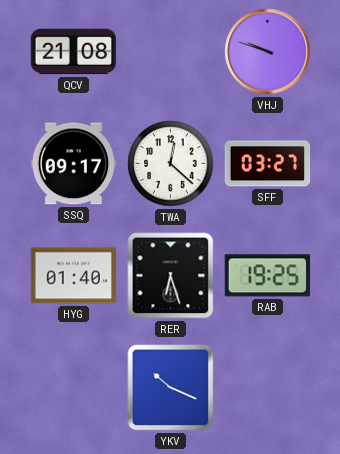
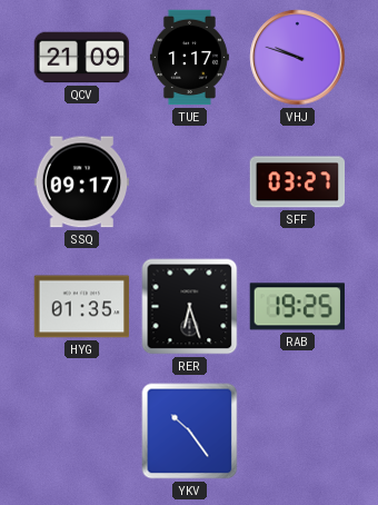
QCV: 21:08 -> 21:09
TUE: none -> 1:17
TWA: 12:22 -> none
HYG: 01:40 -> 01:35
YKV: 10:19 -> 10:24
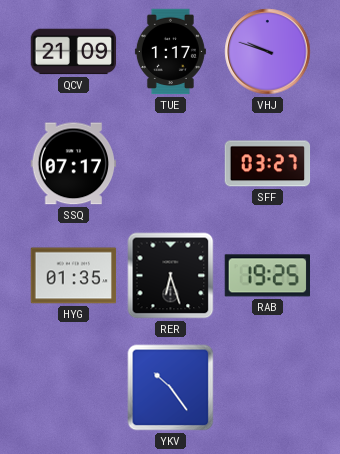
SSQ: 09:17 -> 07:17
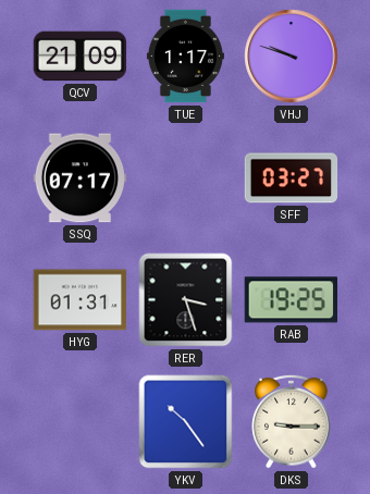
HYG: 01:35 -> 01:31
RER: 6:27 -> 3:27
DKS: none -> 9:15
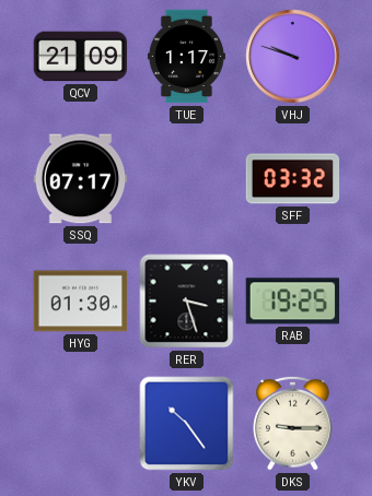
SFF: 03:27 -> 03:32
HYG: 01:31 -> 01:30
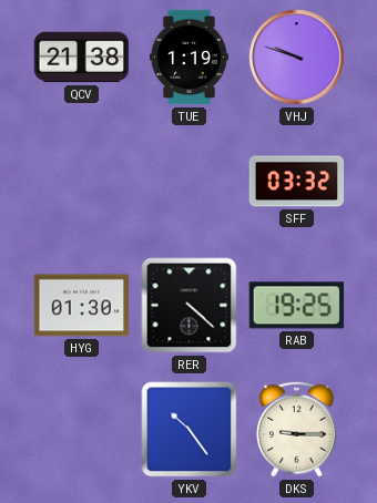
QCV: 21:09 -> 21:38
TUE: 1:17 -> 1:19
SSQ: 07:17 -> none
RER: 3:27 -> 4:22
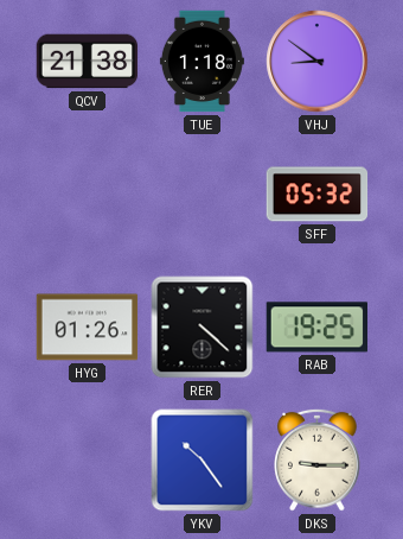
TUE: 1:19 -> 1:18
VHJ: 9:48 -> 8:51
SFF: 03:32 -> 05:32
HYG: 01:30 -> 01:26
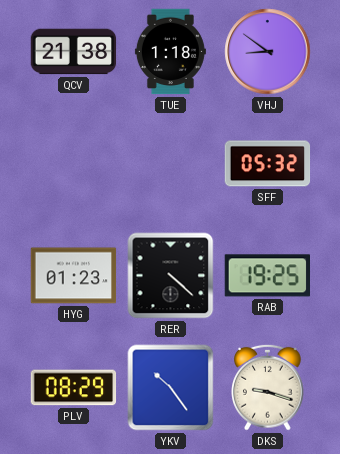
HYG: 01:26 -> 01:23
PLV: none -> 08:29
DKS: 9:15 -> 9:18
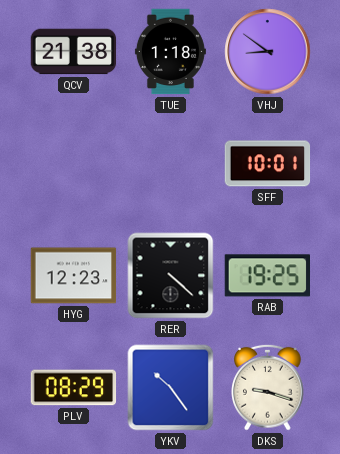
SFF: 05:32 -> 10:01
HYG: 01:23 -> 12:23
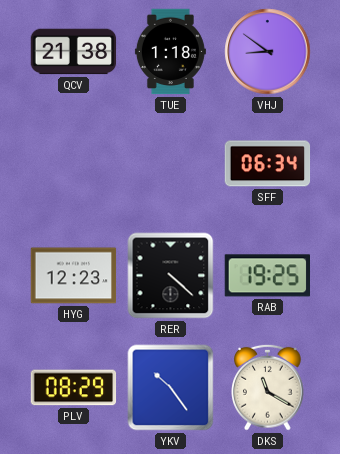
SFF: 10:01 -> 06:34
DKS: 9:18 -> 11:20
